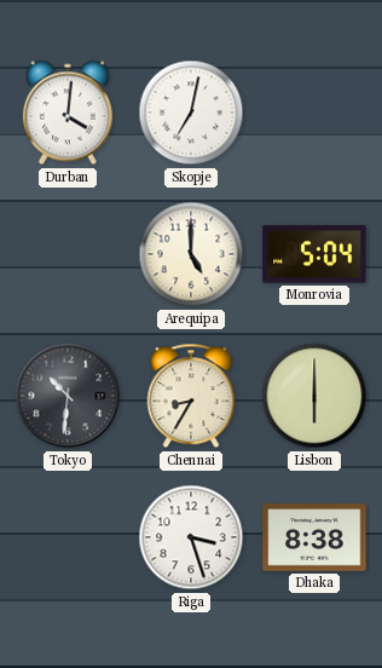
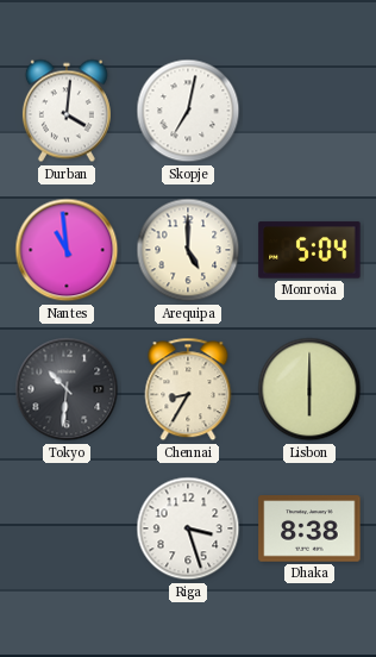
Nantes: none -> 10:59
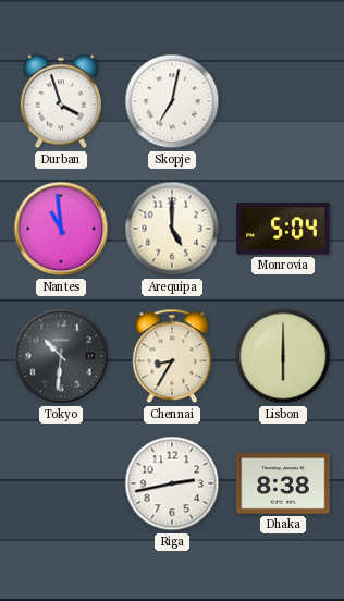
Durban: 4:01 -> 3:57
Riga: 3:27 -> 2:43
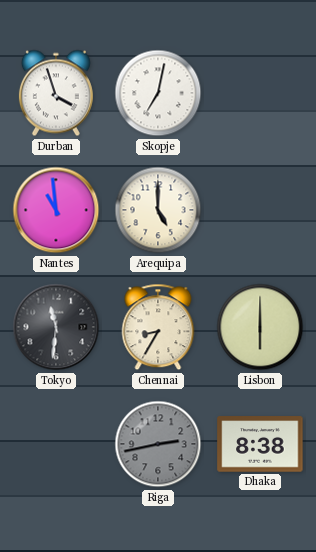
Monrovia: 5:04 -> none
Tokyo: 10:31 -> 11:31
Riga dial: white -> grey
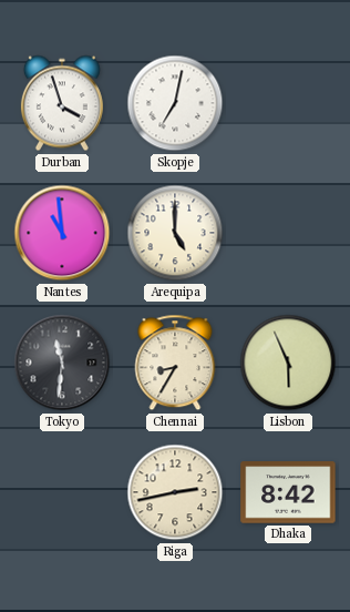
Lisbon: 6:00 -> 5:56
Riga dial: grey -> cream
Dhaka: 8:38 -> 8:42
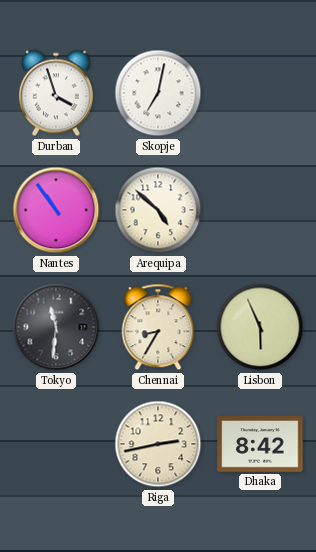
Nantes: 10:59 -> 10:54
Arequipa: 5:00 -> 4:52
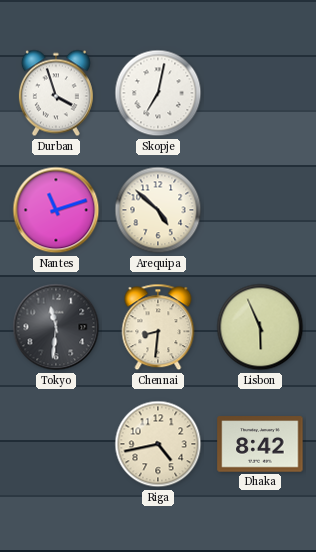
Nantes: 10:54 -> 11:12
Chennai: 8:35 -> 8:31
Riga: 2:43 -> 4:43
